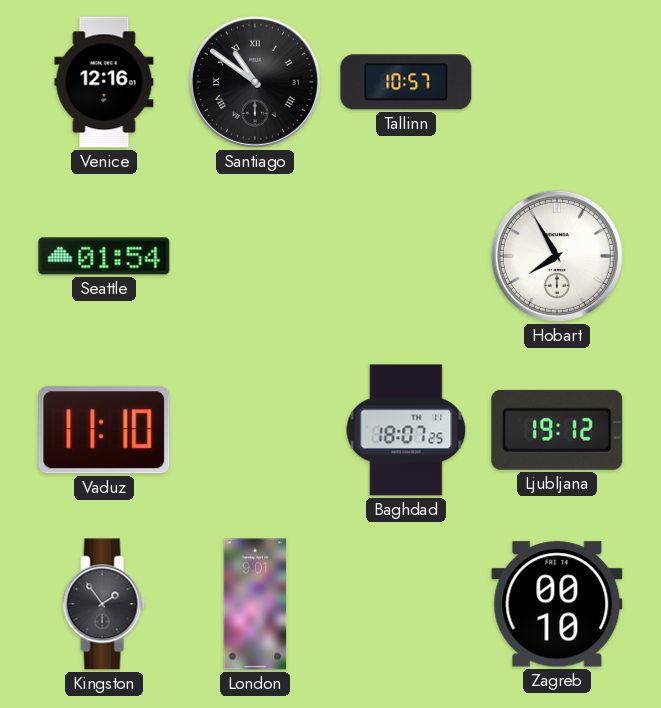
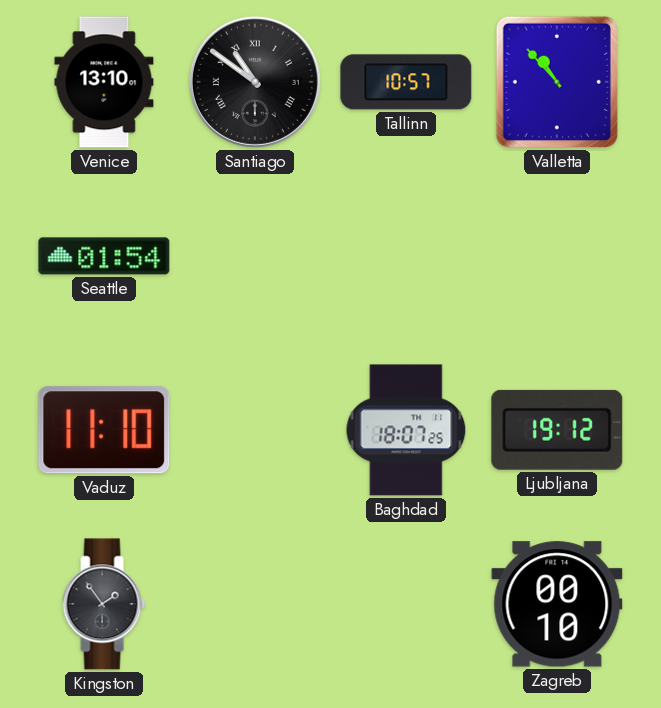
Venice: 12:16 -> 13:10
Valletta: none -> 10:53
Hobart: 7:55 -> none
London: 9:01 -> none
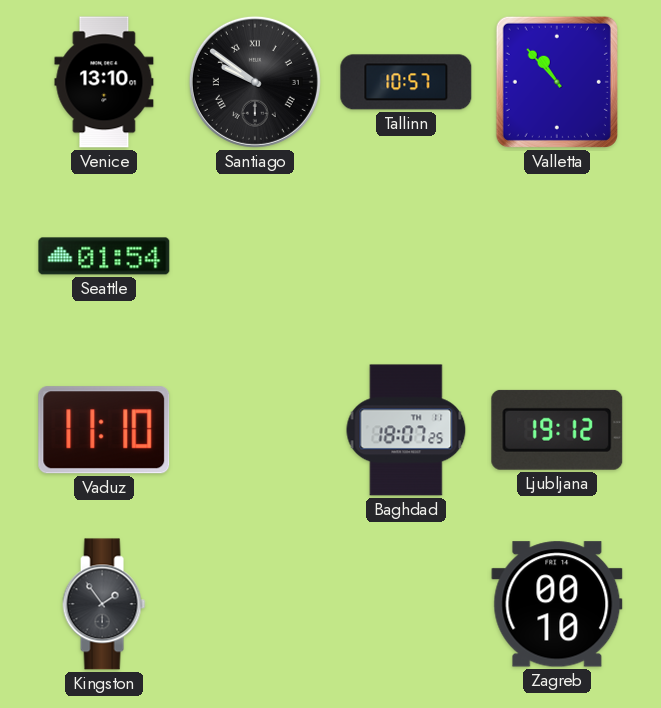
Santiago: 10:51 -> 9:51
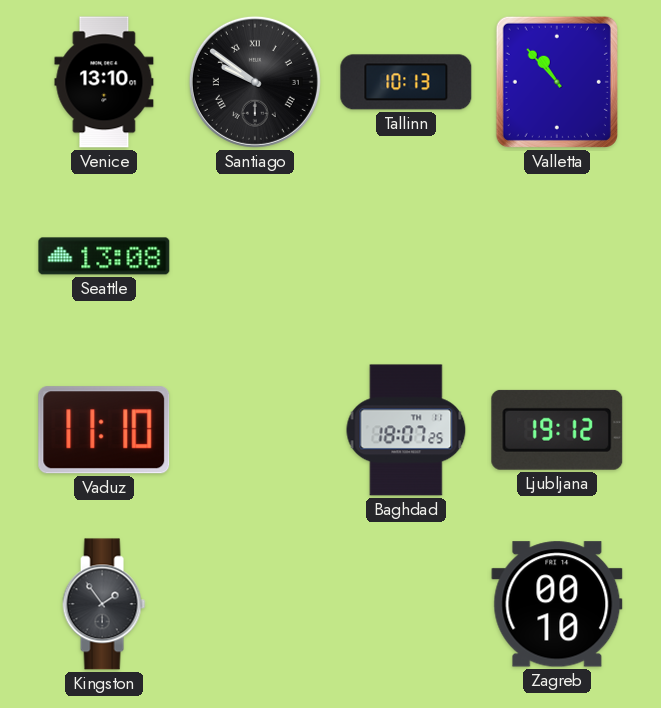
Tallinn: 10:57 -> 10:13
Seattle: 01:54 -> 13:08
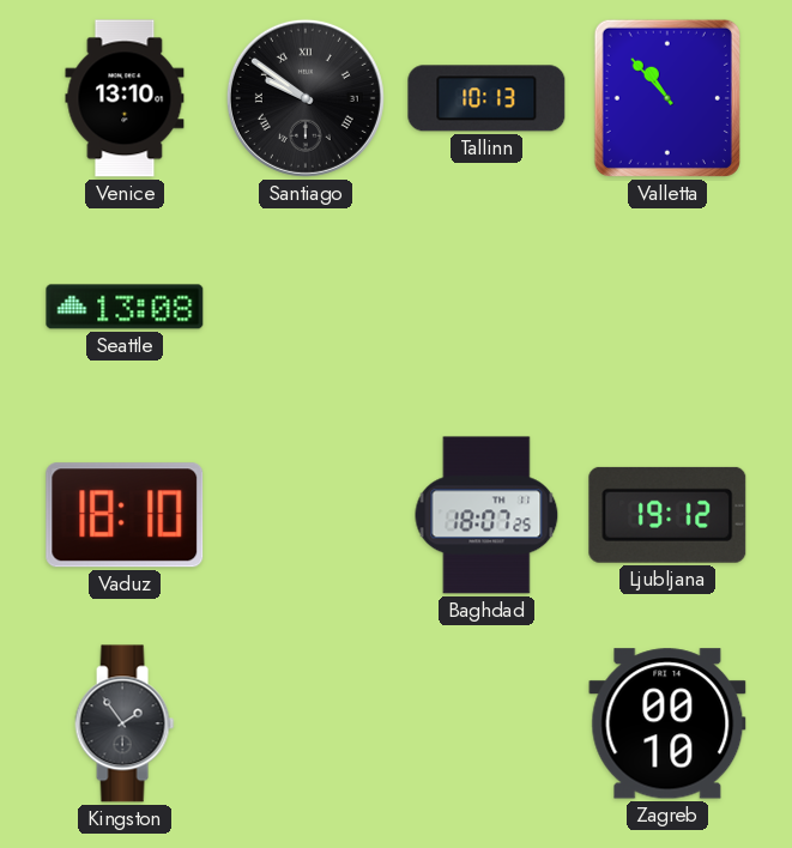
Vaduz: 11:10 -> 18:10
